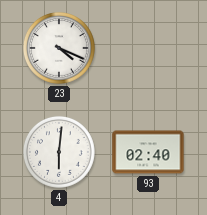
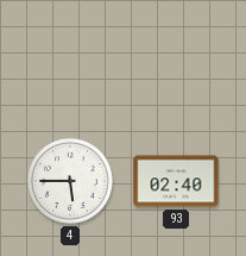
23: 4:19 -> none
4: 6:01 -> 5:45
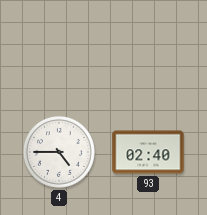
4: 5:45 -> 4:45
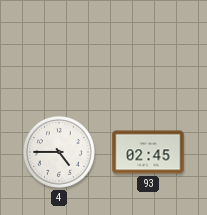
93: 02:40 -> 02:45
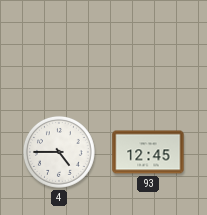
93: 02:45 -> 12:45
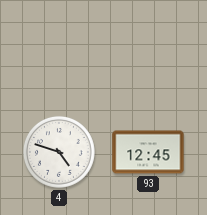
4: 4:45 -> 4:48
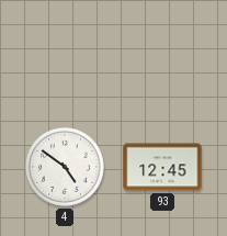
4: 4:48 -> 4:51
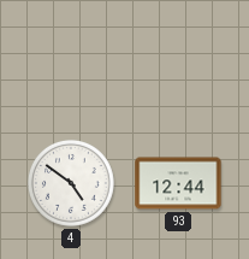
93: 12:45 -> 12:44
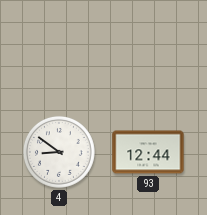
4: 4:51 -> 8:51
